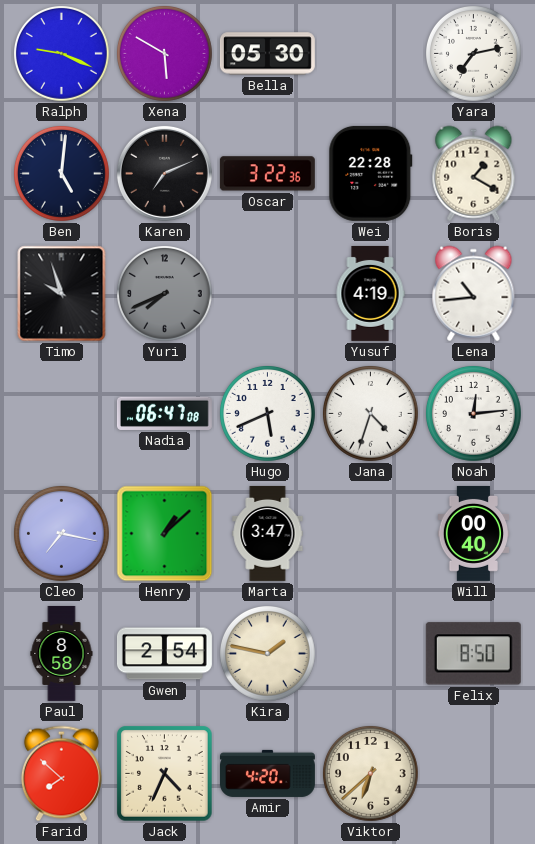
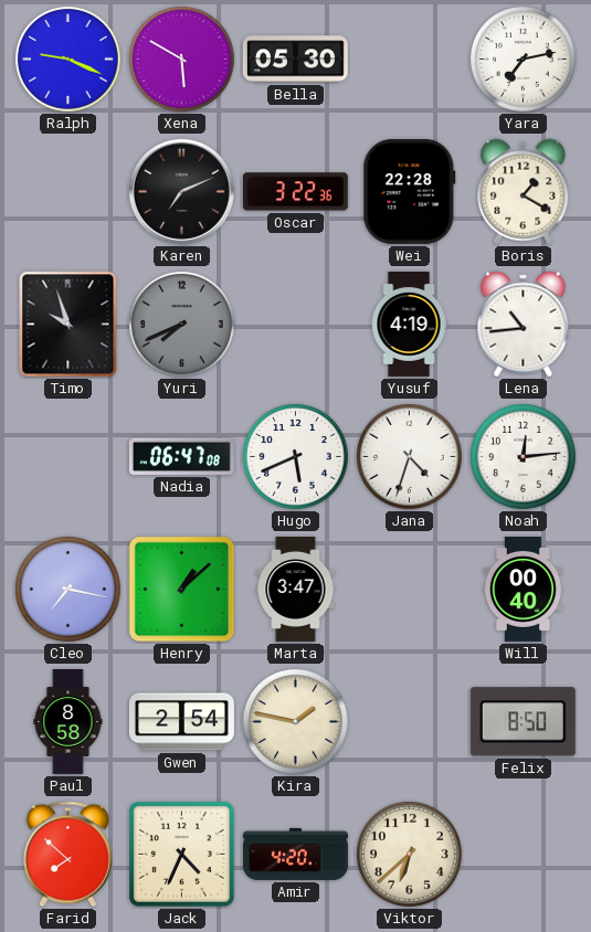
Ben: 5:01 -> none
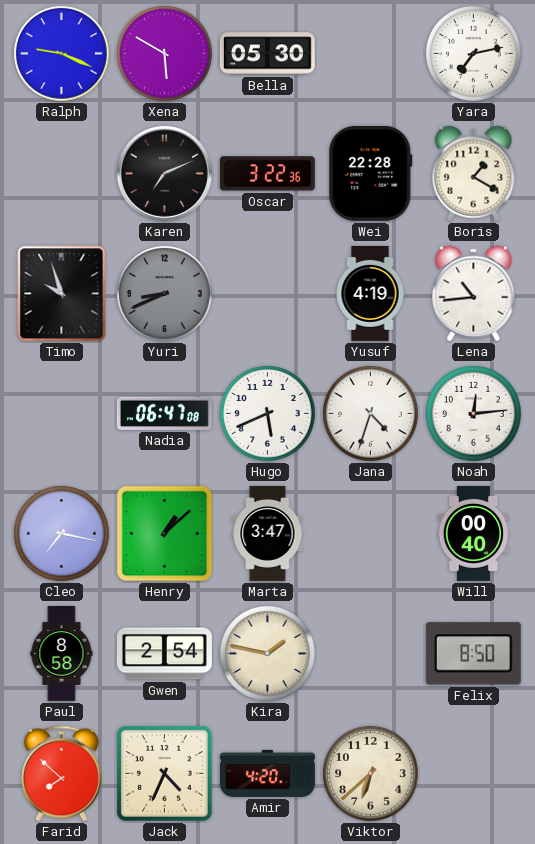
Yuri: 7:41 -> 8:41
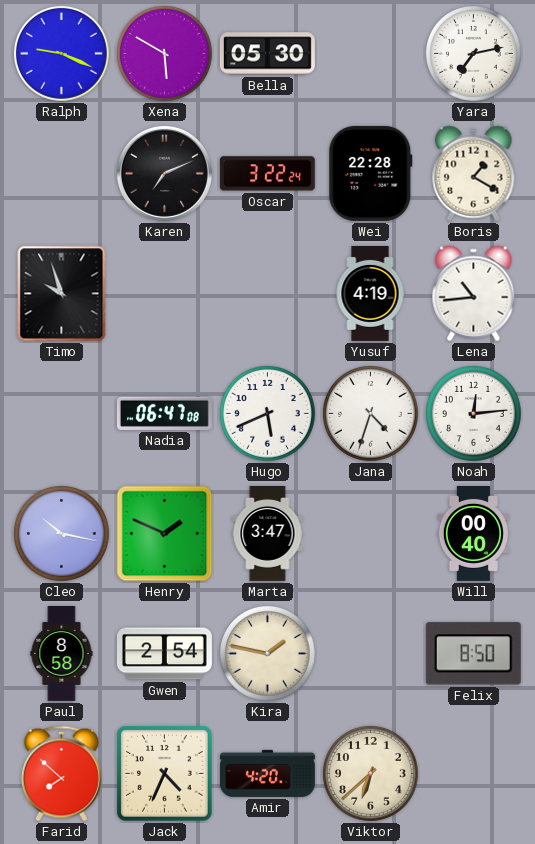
Oscar: 3:22:36 -> 3:22:24
Yuri: 8:41 -> none
Cleo: 7:17 -> 10:17
Henry: 1:08 -> 1:49
